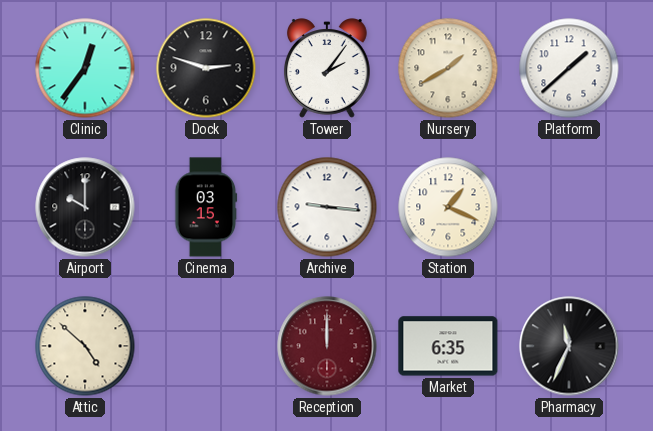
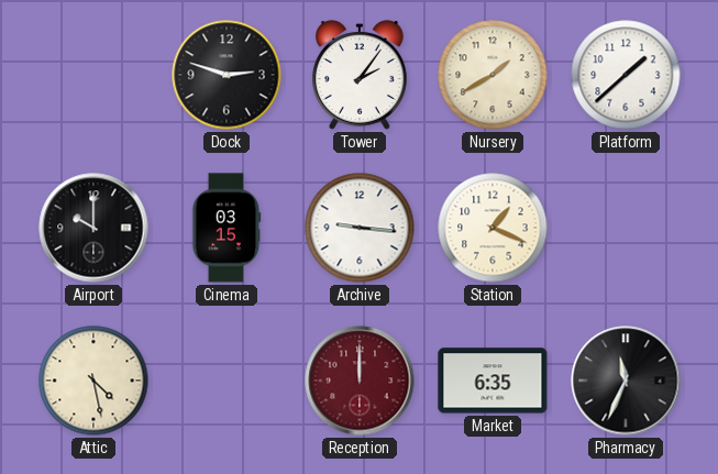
Clinic: 12:36 -> none
Attic: 4:52 -> 4:28
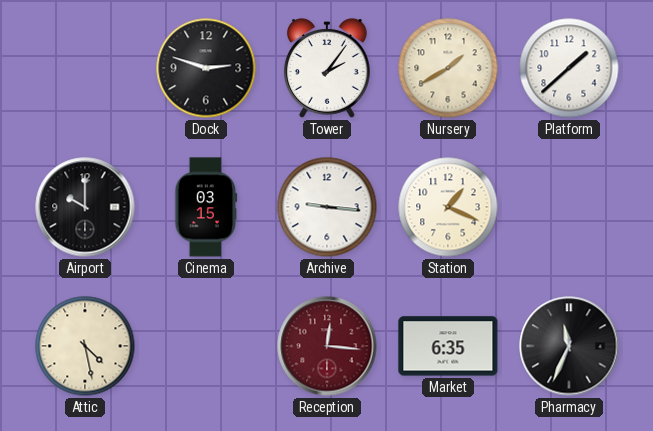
Reception: 12:00 -> 12:16
